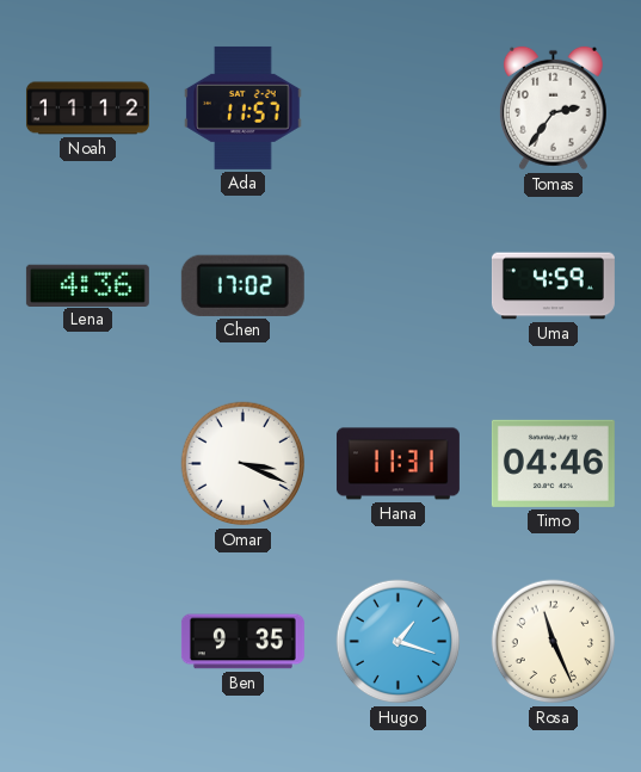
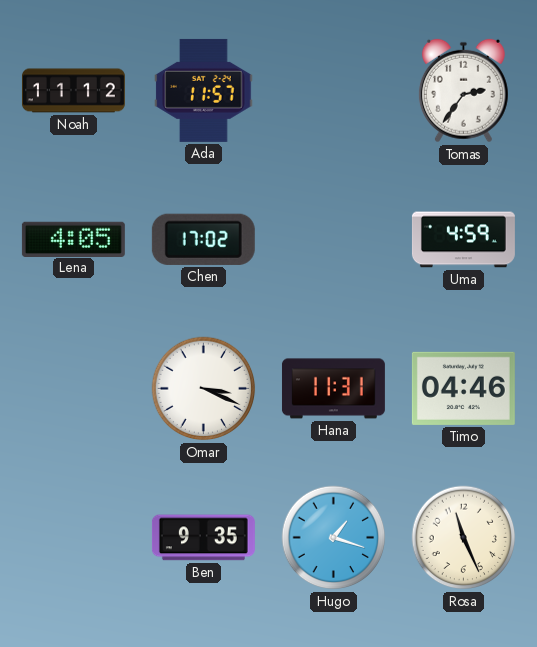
Lena: 4:36 -> 4:05
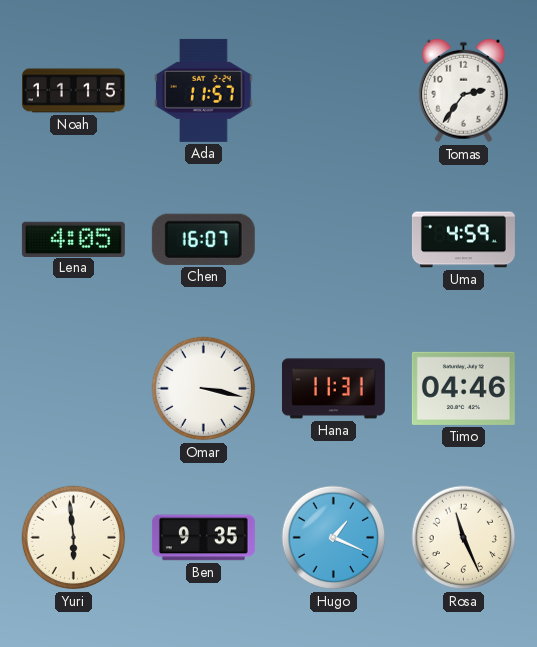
Noah: 11:12 -> 11:15
Chen: 17:02 -> 16:07
Omar: 3:19 -> 3:17
Yuri: none -> 5:59
Hugo: 1:18 -> 1:19
